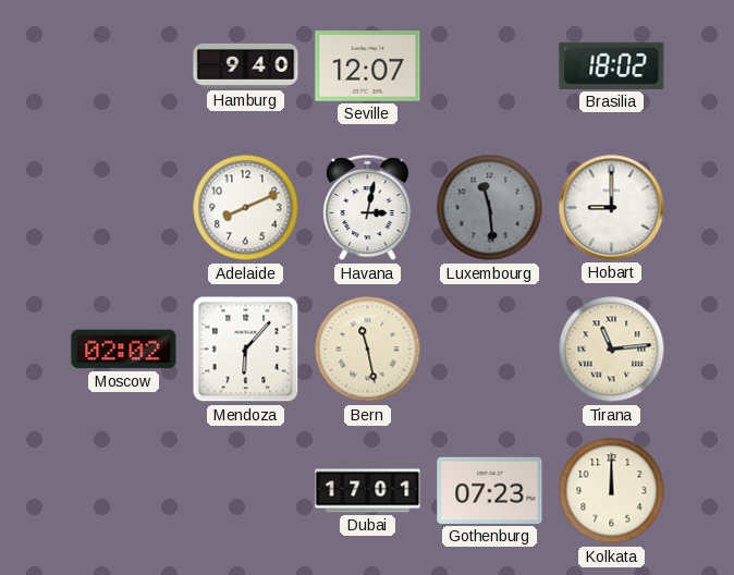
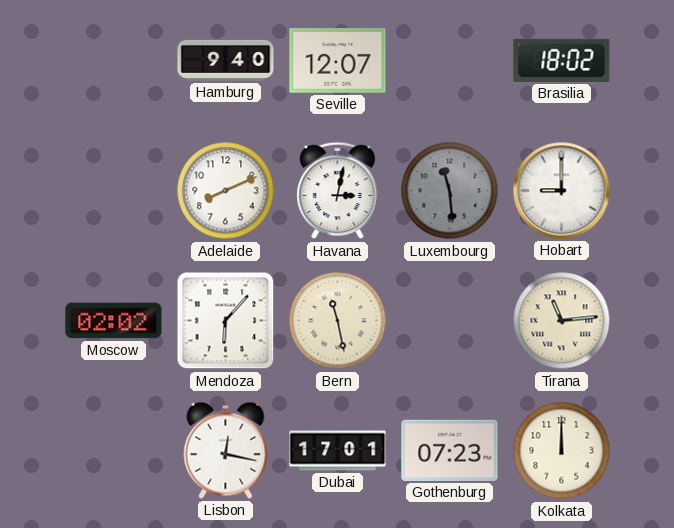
Lisbon: none -> 12:17
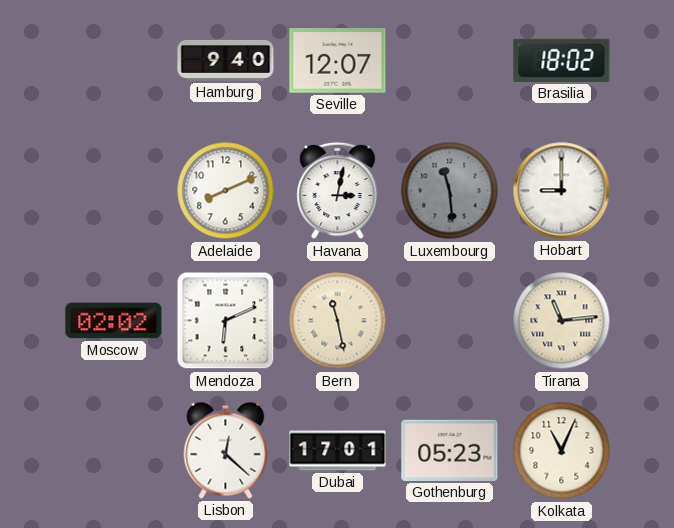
Mendoza: 6:07 -> 6:11
Lisbon: 12:17 -> 12:22
Gothenburg: 07:23 -> 05:23
Kolkata: 12:00 -> 11:04
